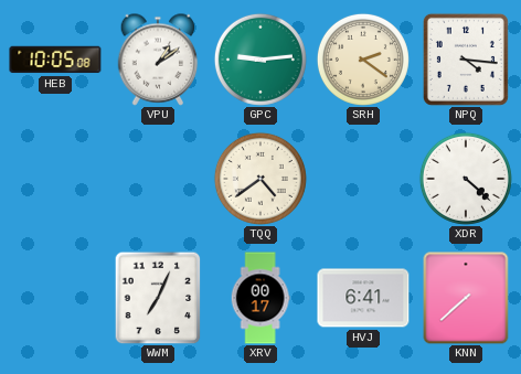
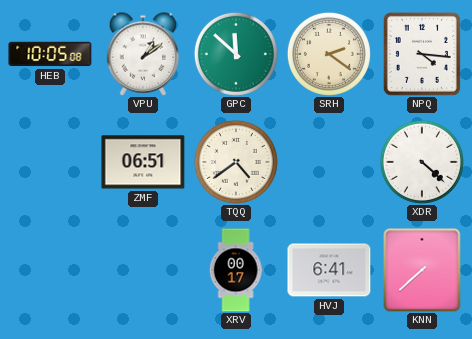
GPC: 9:14 -> 11:52
ZMF: none -> 06:51
WWM: 7:04 -> none
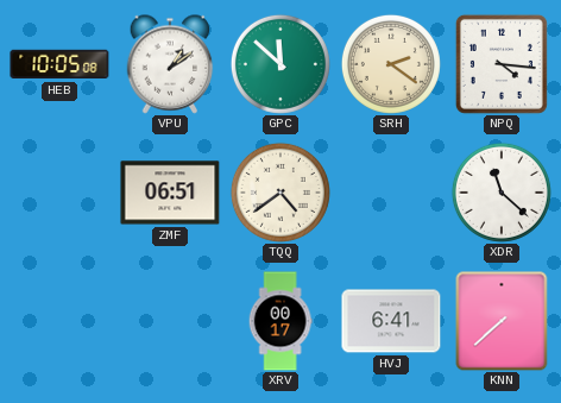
XDR: 4:22 -> 11:22
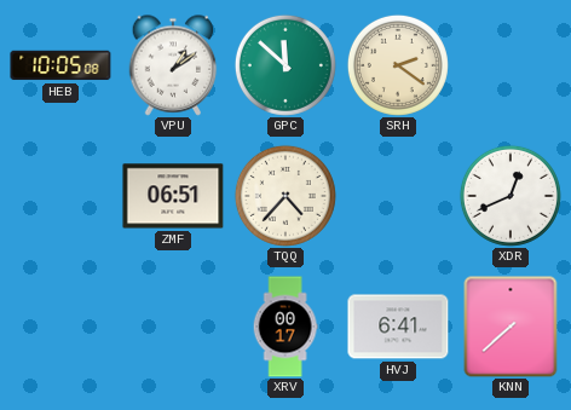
NPQ: 4:16 -> none
TQQ: 4:39 -> 4:37
XDR: 11:22 -> 12:41
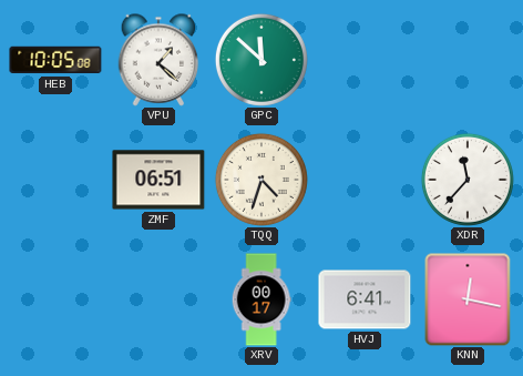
VPU: 1:09 -> 1:22
SRH: 2:21 -> none
TQQ: 4:37 -> 4:33
XDR: 12:41 -> 11:37
KNN: 7:38 -> 12:17
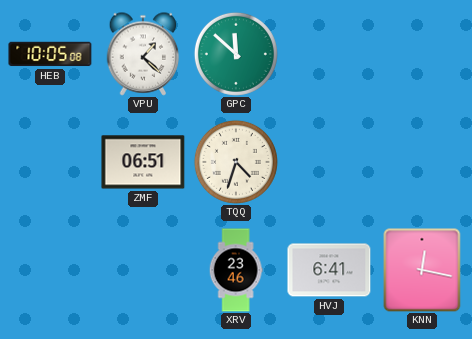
XDR: 11:37 -> none
XRV: 00:17 -> 23:46
